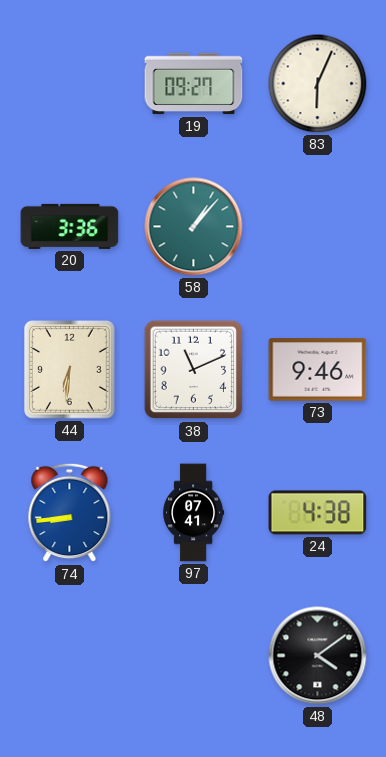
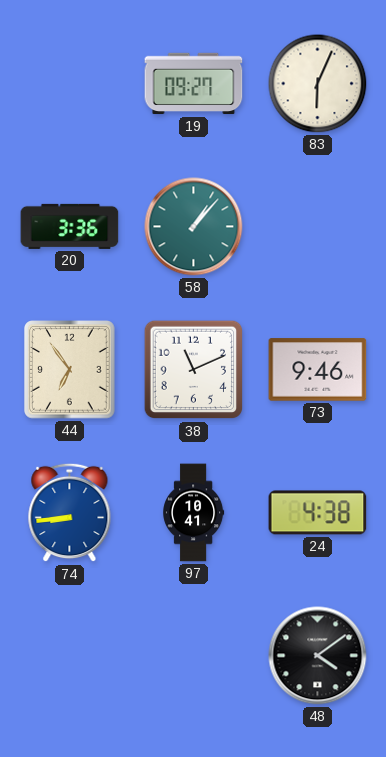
44: 6:31 -> 6:54
97: 07:41 -> 10:41
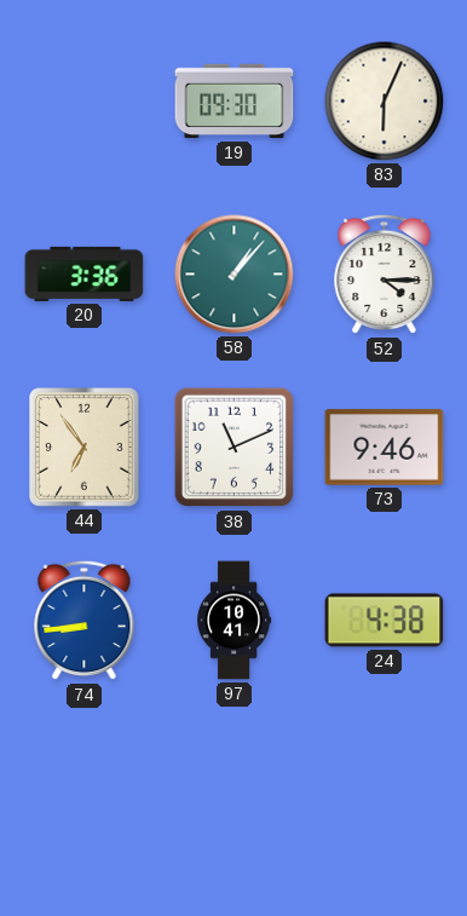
19: 09:27 -> 09:30
52: none -> 4:15
48: 4:09 -> none
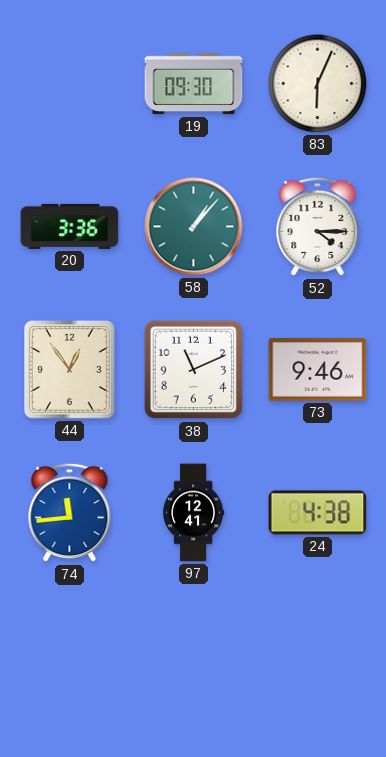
44: 6:54 -> 12:54
74: 8:44 -> 11:44
97: 10:41 -> 12:41
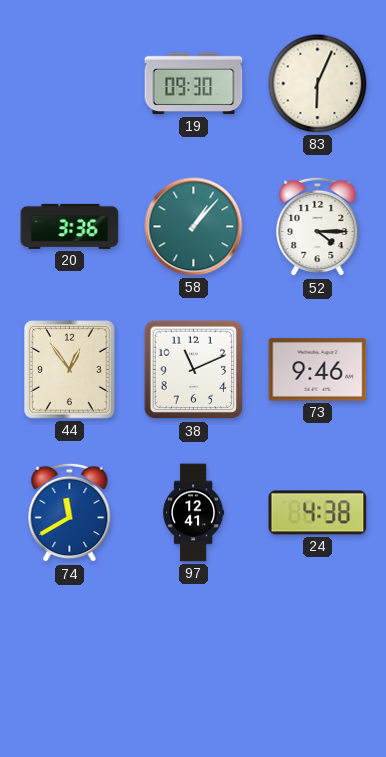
74: 11:44 -> 11:40
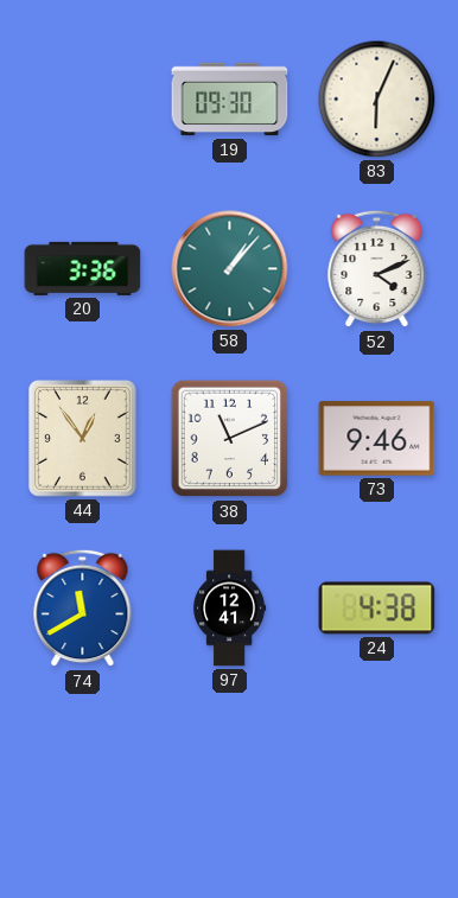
52: 4:15 -> 4:11
